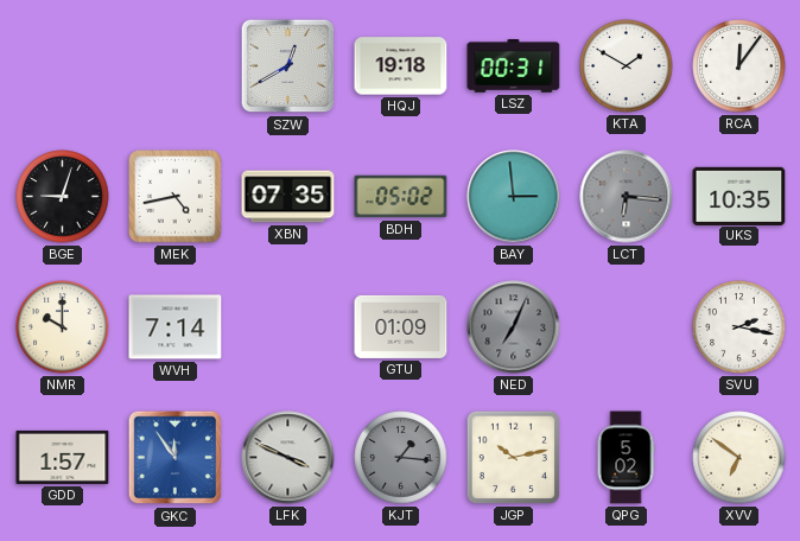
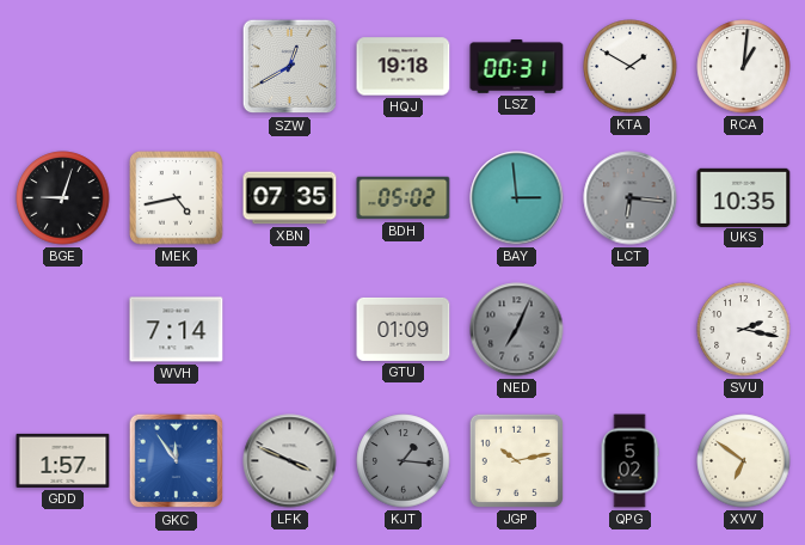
RCA: 12:06 -> 1:01
NMR: 10:00 -> none
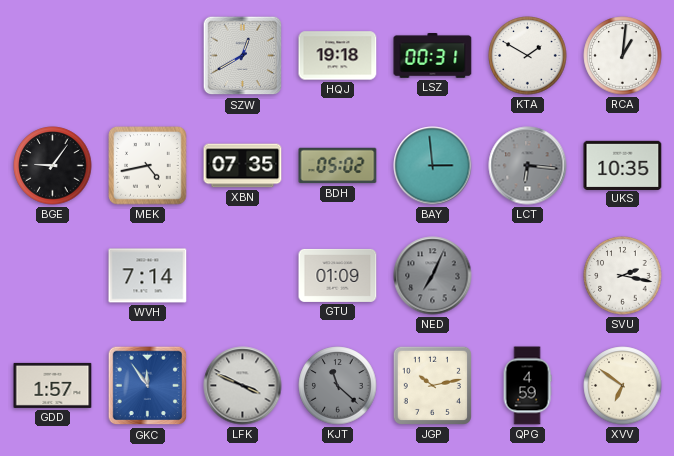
BGE: 9:03 -> 9:06
KJT: 1:16 -> 11:22
QPG: 5:02 -> 4:59
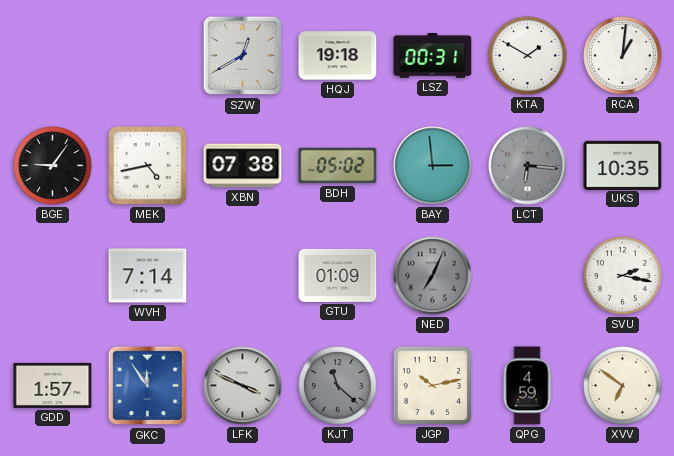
XBN: 07:35 -> 07:38
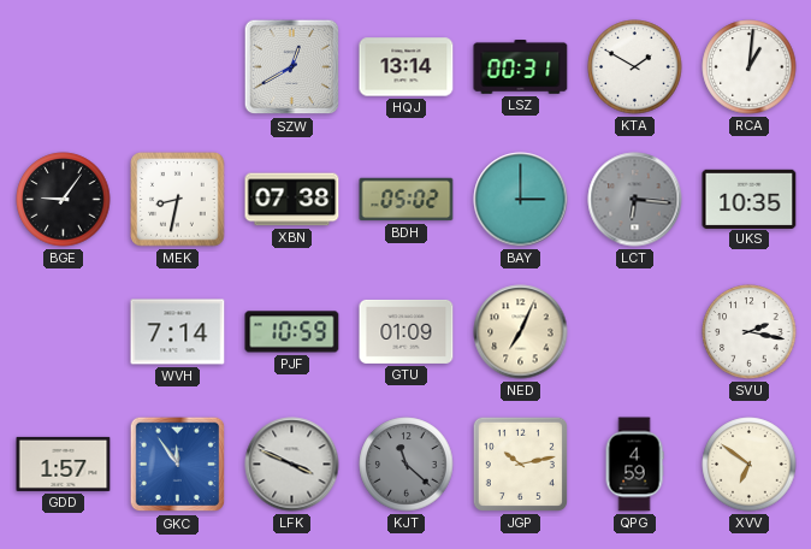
HQJ: 19:18 -> 13:14
MEK: 4:43 -> 8:32
BAY: 2:59 -> 3:00
PJF: none -> 10:59
NED dial: grey -> cream
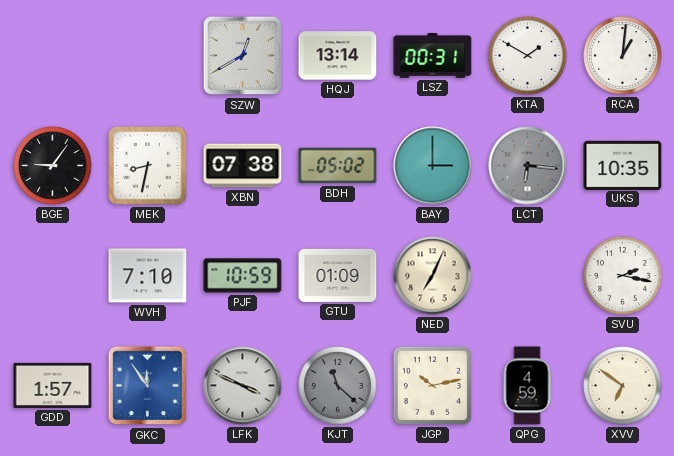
WVH: 7:14 -> 7:10
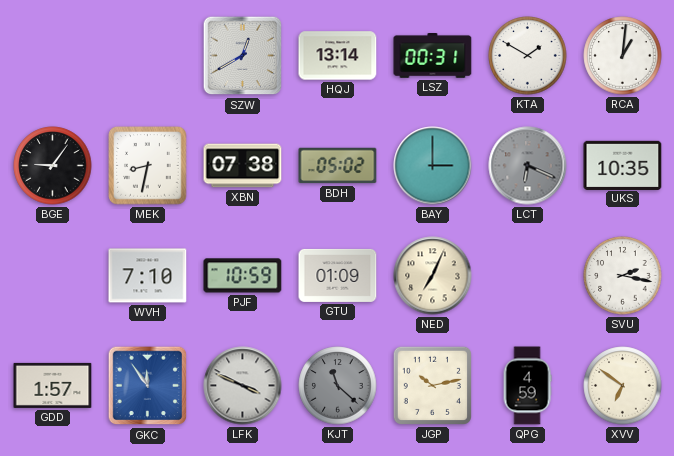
LCT: 6:16 -> 6:19
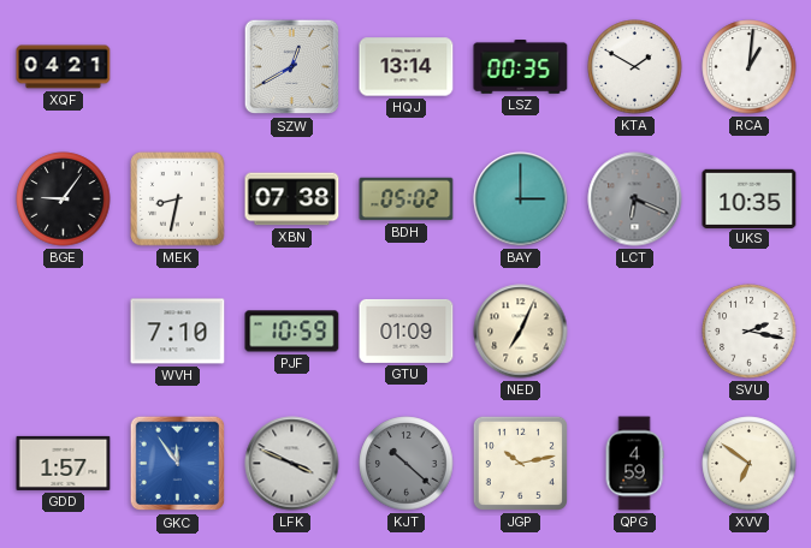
XQF: none -> 04:21
LSZ: 00:31 -> 00:35
KJT: 11:22 -> 10:22
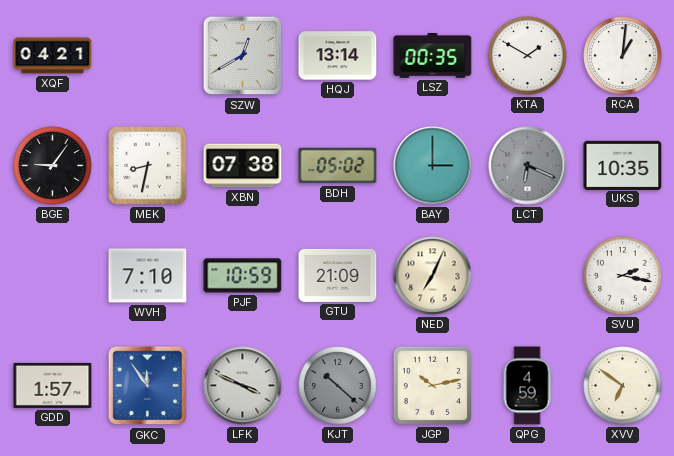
GTU: 01:09 -> 21:09
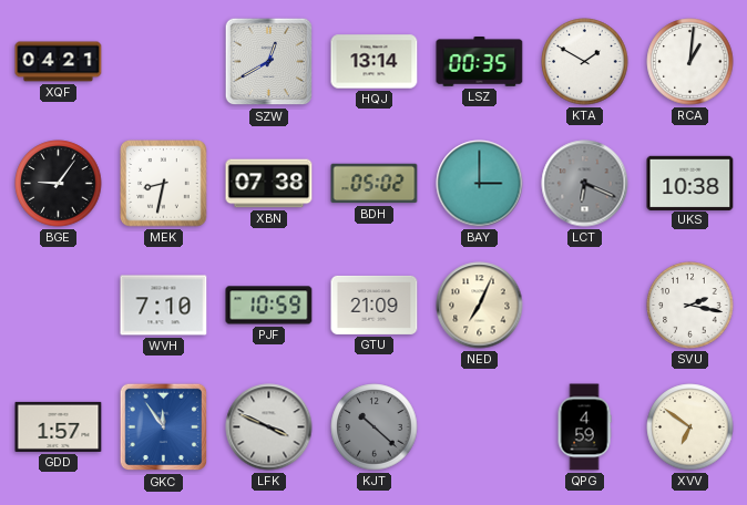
UKS: 10:35 -> 10:38
JGP: 10:13 -> none
